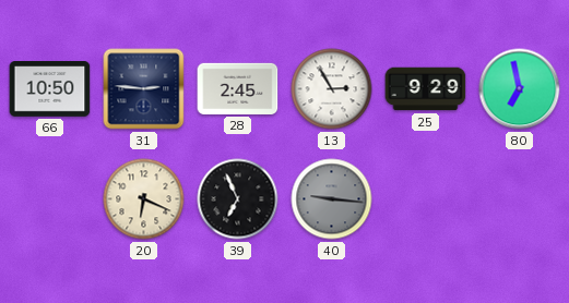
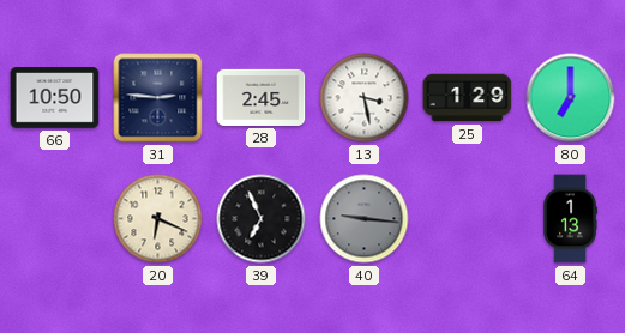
13: 2:55 -> 3:28
25: 9:29 -> 1:29
80: 6:58 -> 7:00
64: none -> 1:13
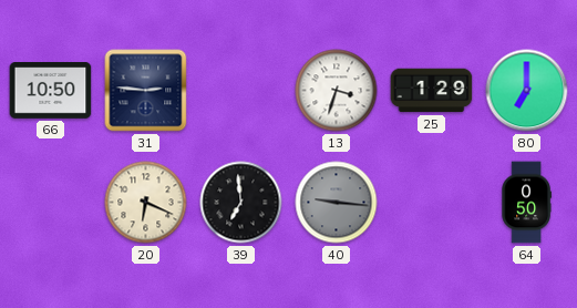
28: 2:45 -> none
13: 3:28 -> 3:33
39: 6:56 -> 6:59
64: 1:13 -> 0:50
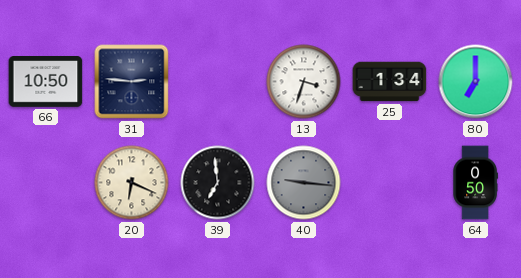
25: 1:29 -> 1:34
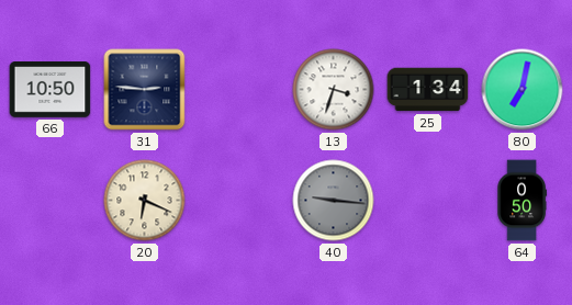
80: 7:00 -> 7:02
39: 6:59 -> none
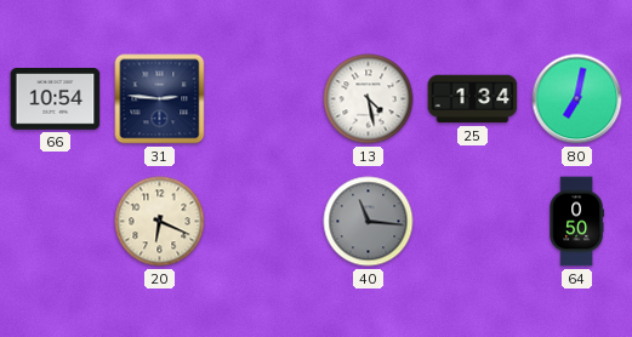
66: 10:50 -> 10:54
13: 3:33 -> 4:28
40: 9:16 -> 11:16
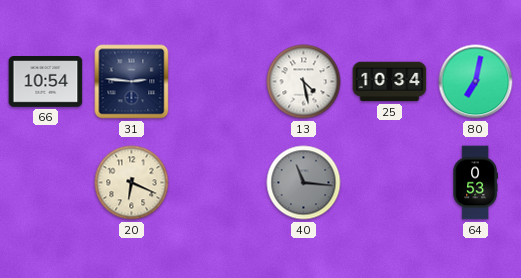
25: 1:34 -> 10:34
64: 0:50 -> 0:53
